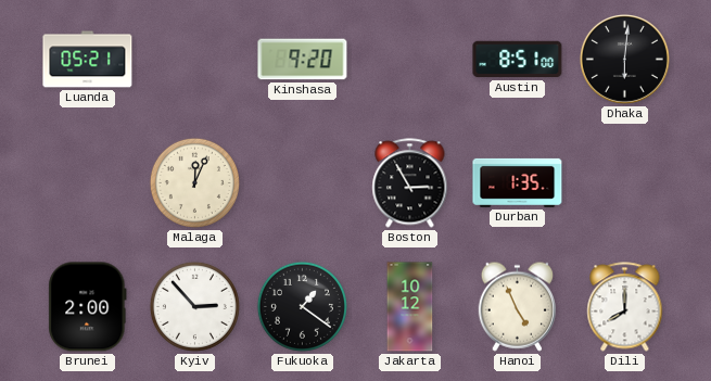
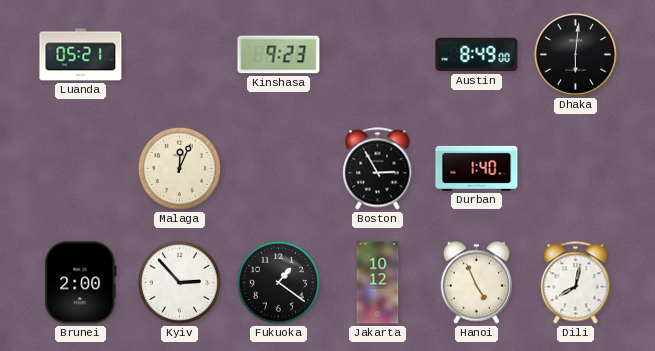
Kinshasa: 9:20 -> 9:23
Austin: 8:51 -> 8:49
Durban: 1:35 -> 1:40
Dili: 8:00 -> 8:02
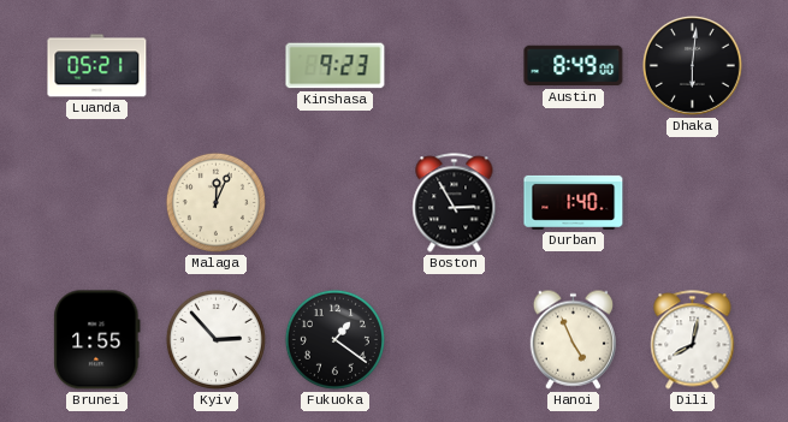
Brunei: 2:00 -> 1:55
Jakarta: 10:12 -> none
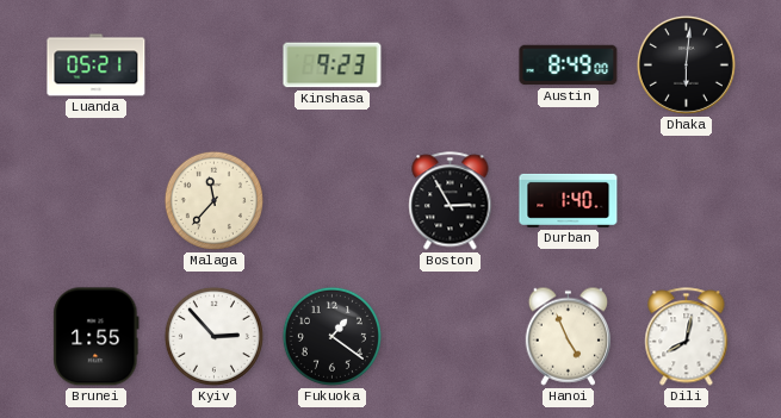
Malaga: 12:04 -> 11:37
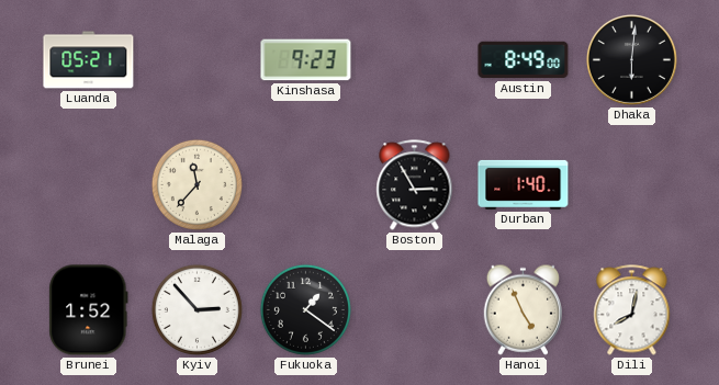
Brunei: 1:55 -> 1:52
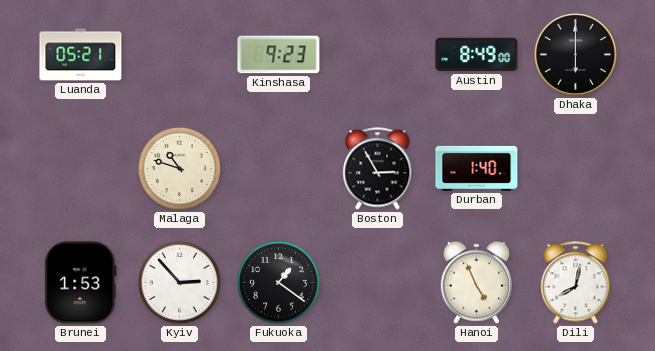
Dhaka: 6:01 -> 6:00
Malaga: 11:37 -> 10:48
Brunei: 1:52 -> 1:53
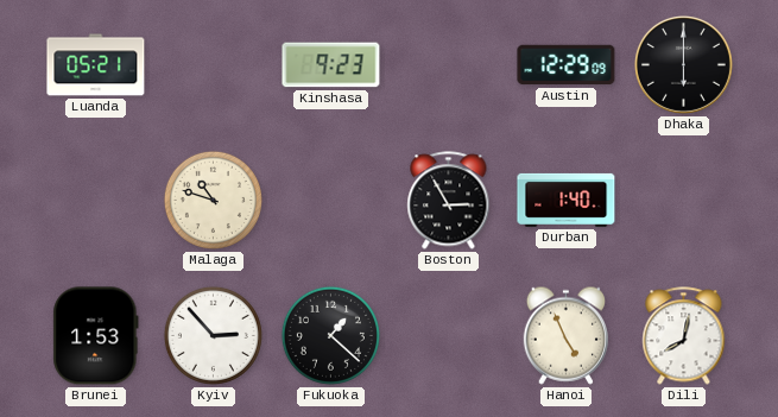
Austin: 8:49 -> 12:29
Fukuoka: 1:21 -> 1:22
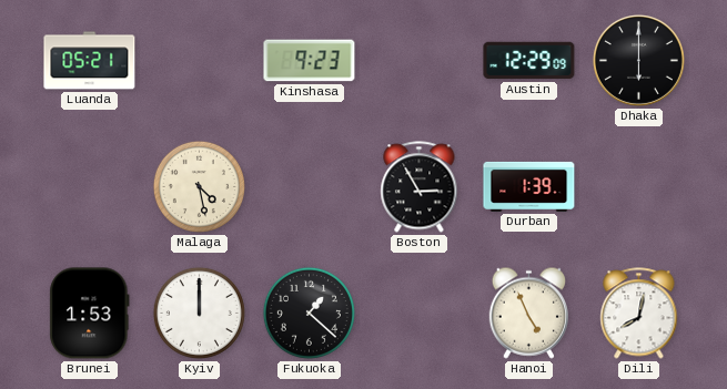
Malaga: 10:48 -> 4:28
Durban: 1:40 -> 1:39
Kyiv: 2:53 -> 12:00
